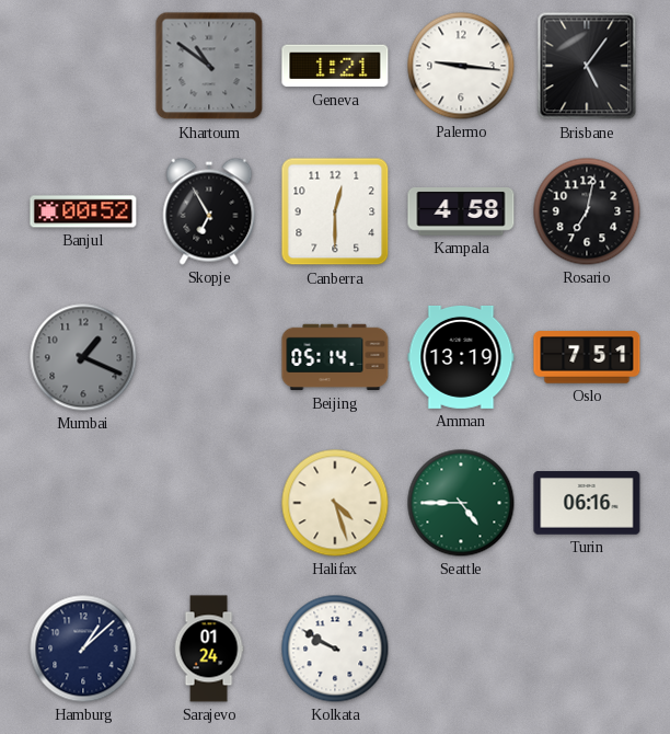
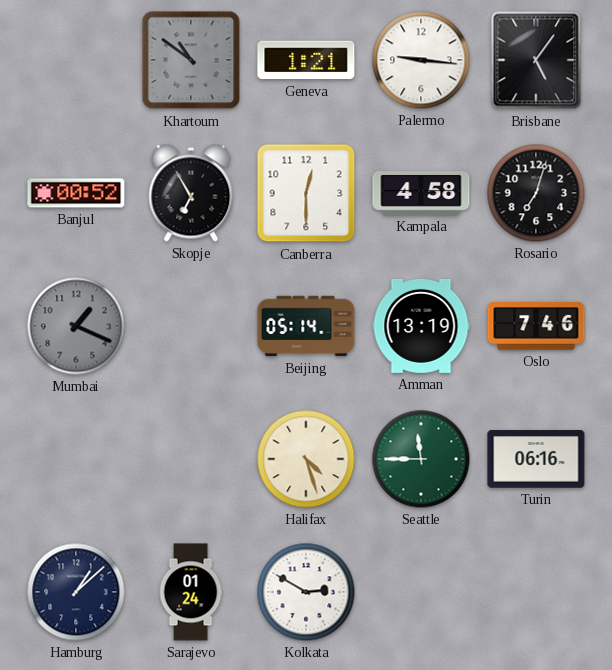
Rosario: 7:02 -> 7:03
Oslo: 7:51 -> 7:46
Seattle: 4:45 -> 11:45
Kolkata: 9:50 -> 2:50
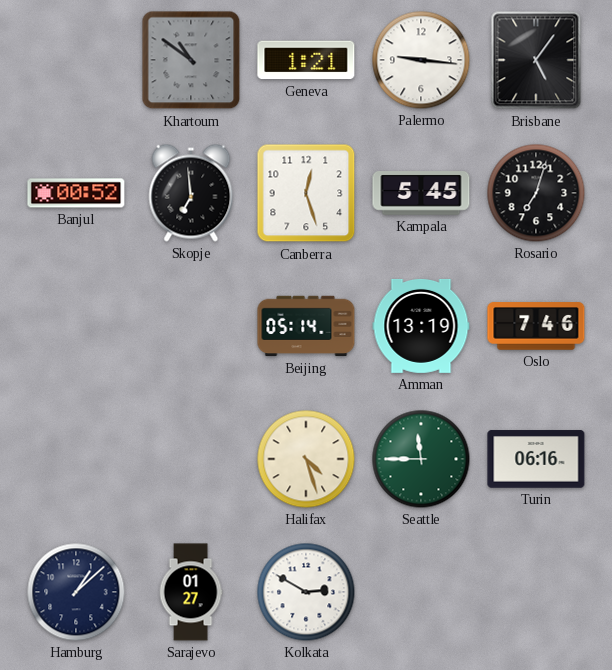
Skopje: 6:55 -> 6:59
Canberra: 12:30 -> 12:27
Kampala: 4:58 -> 5:45
Mumbai: 1:19 -> none
Sarajevo: 01:24 -> 01:27
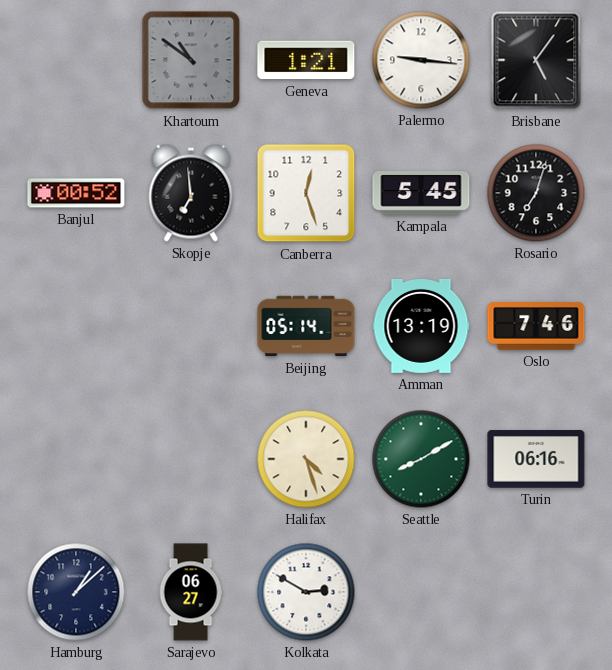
Seattle: 11:45 -> 8:10
Sarajevo: 01:27 -> 06:27
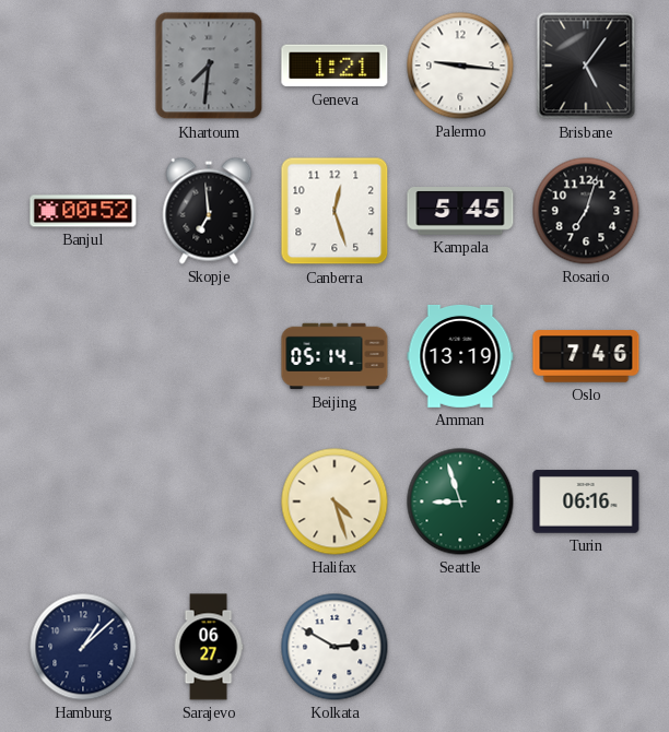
Khartoum: 10:51 -> 7:31
Seattle: 8:10 -> 8:57
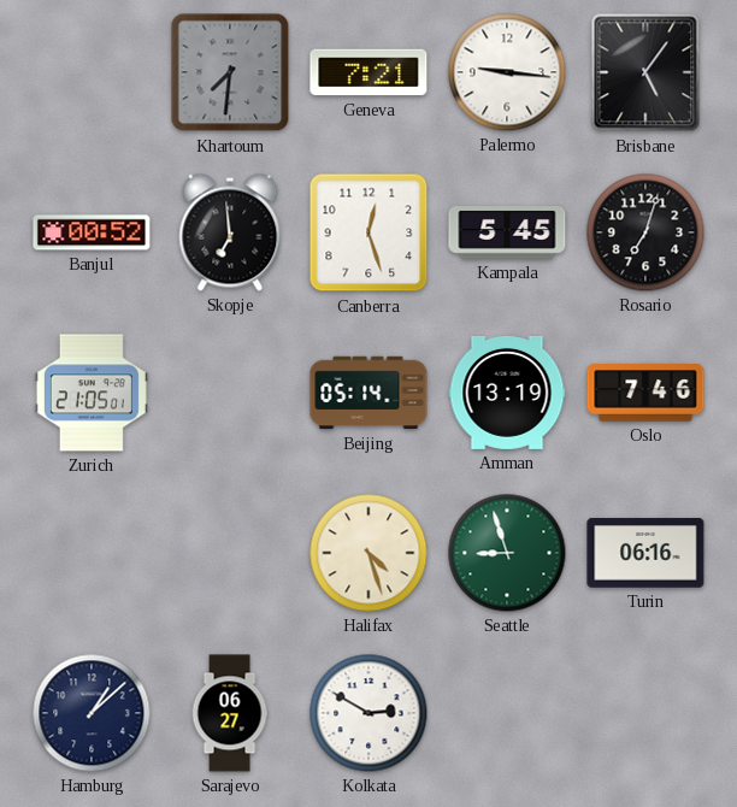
Geneva: 1:21 -> 7:21
Zurich: none -> 21:05
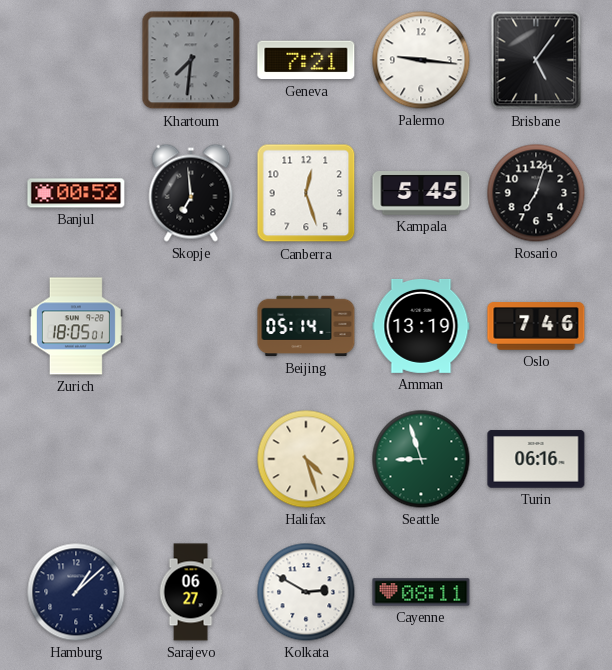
Zurich: 21:05 -> 18:05
Cayenne: none -> 08:11
